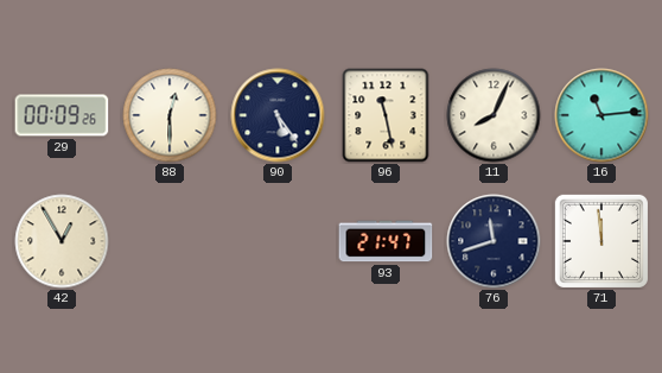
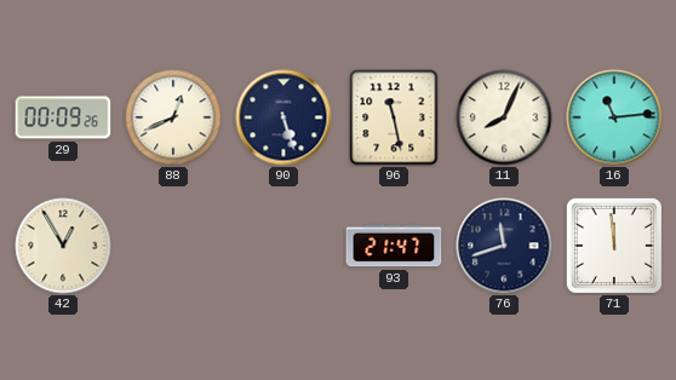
88: 12:30 -> 12:41
90: 5:24 -> 5:27
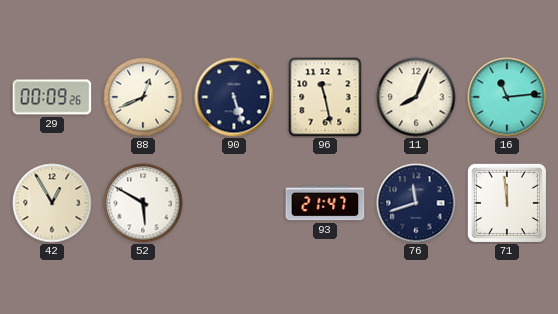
52: none -> 5:50
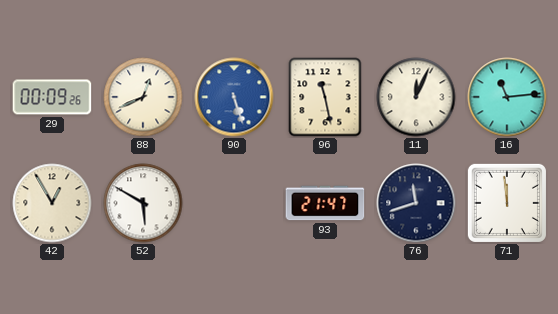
90 dial: navy -> blue
11: 8:04 -> 12:04
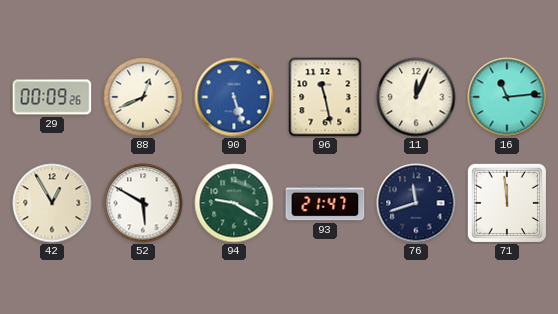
94: none -> 9:20
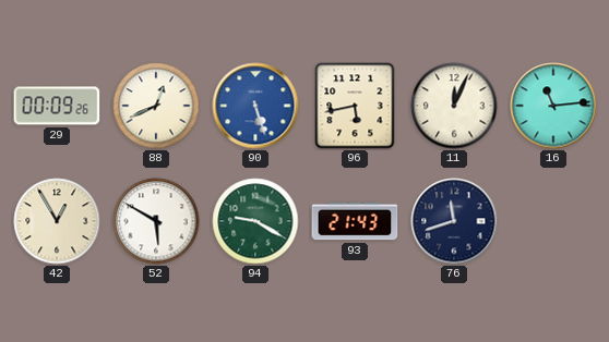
96: 11:28 -> 5:43
93: 21:47 -> 21:43
71: 11:59 -> none
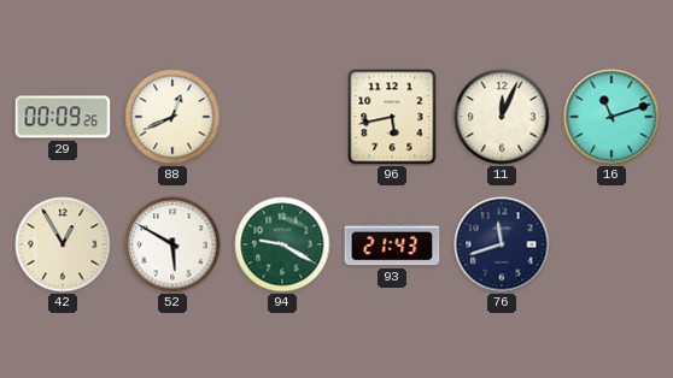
90: 5:27 -> none
16: 11:14 -> 11:12
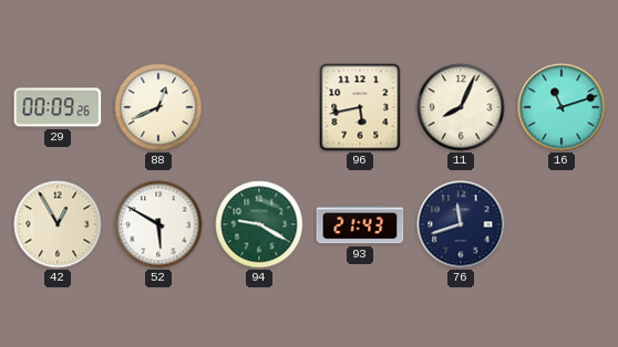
11: 12:04 -> 8:04
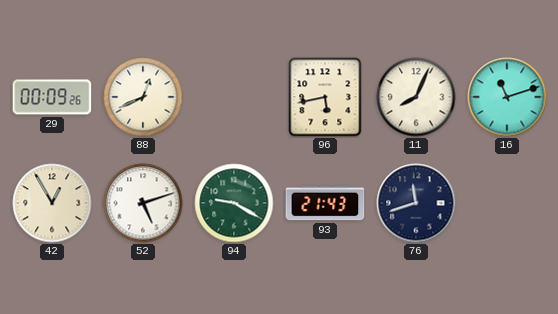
52: 5:50 -> 5:12
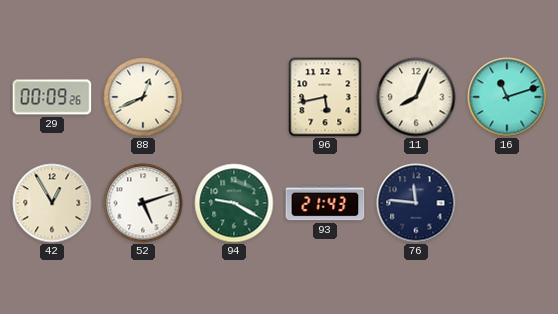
76: 11:42 -> 11:46
